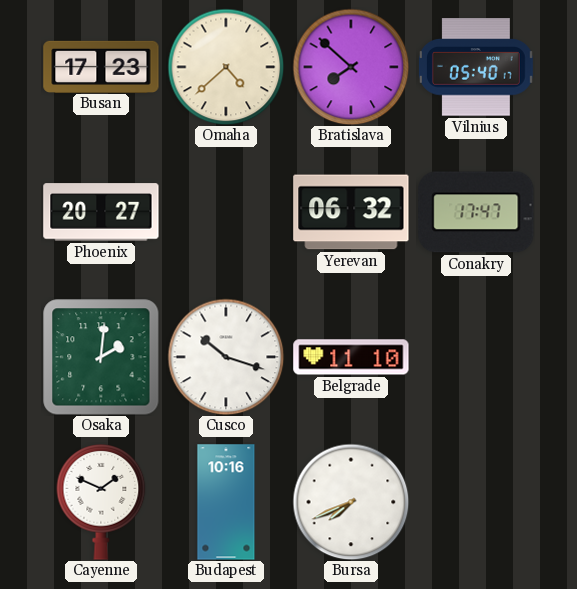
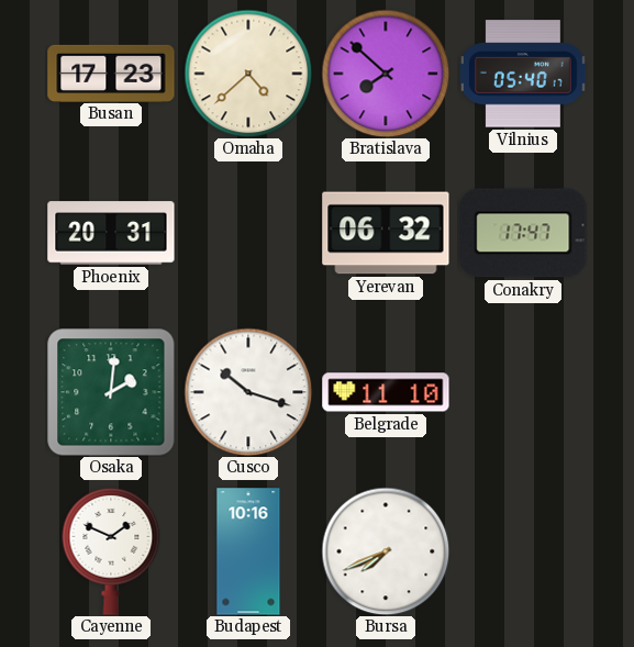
Phoenix: 20:27 -> 20:31
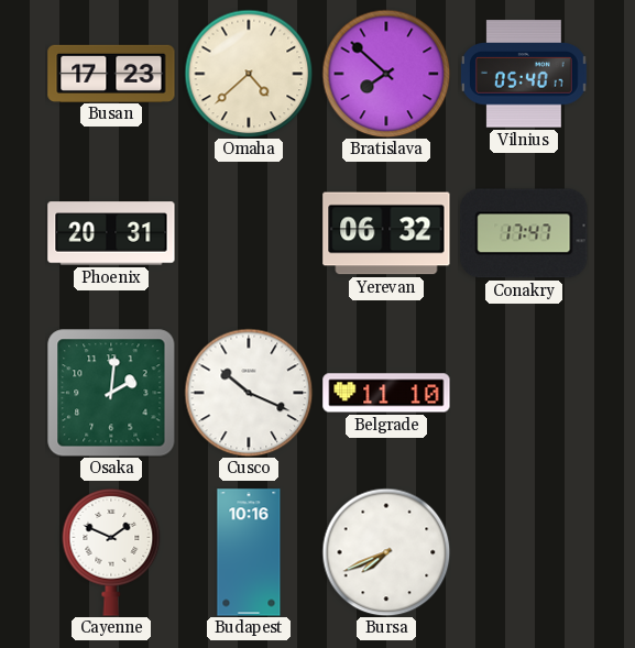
Cusco: 10:18 -> 10:19
